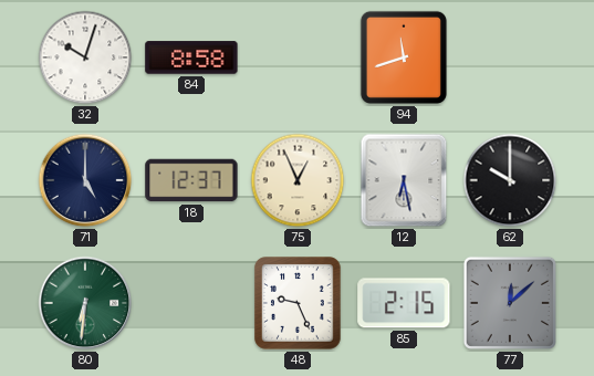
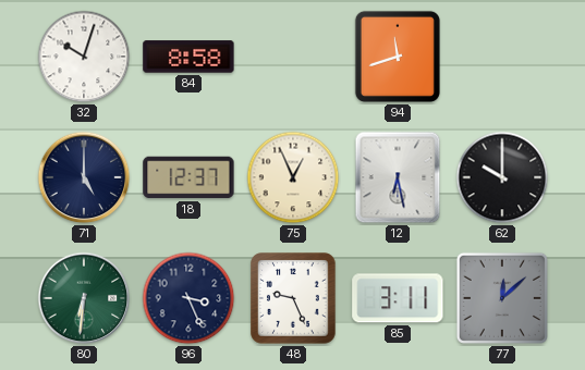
96: none -> 3:26
85: 2:15 -> 3:11
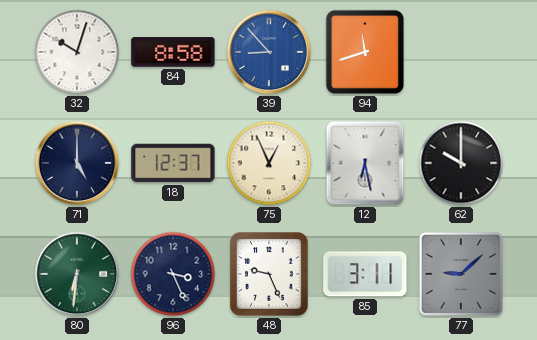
39: none -> 8:53
77: 12:08 -> 9:08
